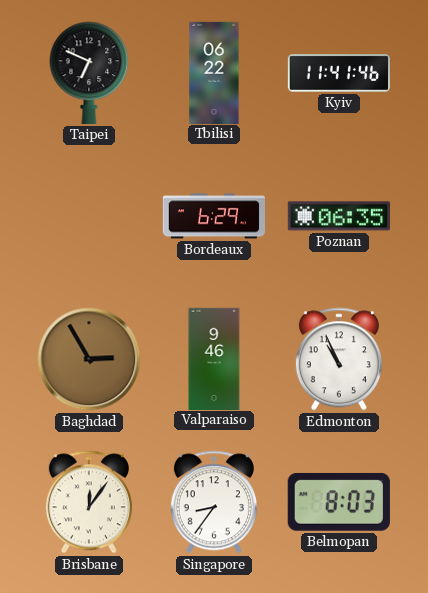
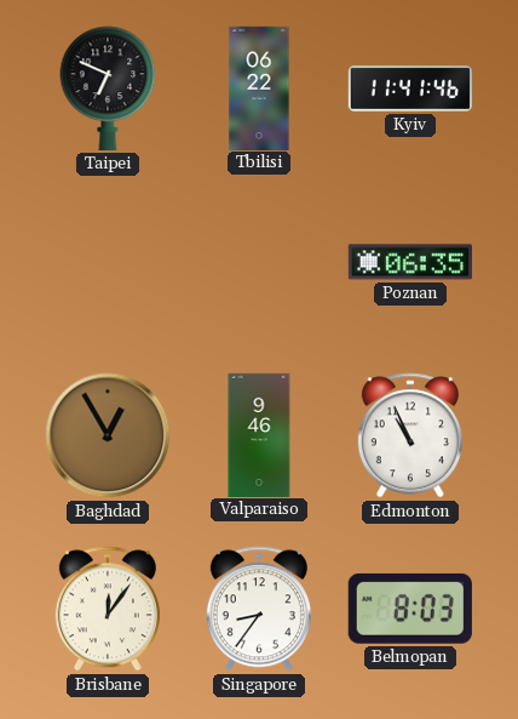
Bordeaux: 6:29 -> none
Baghdad: 2:55 -> 12:55
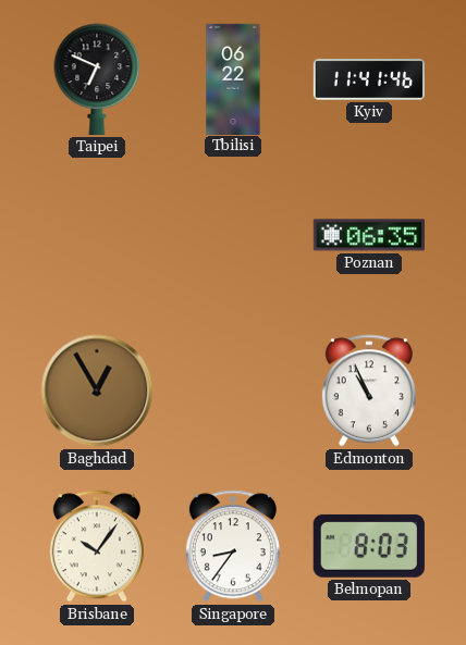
Valparaiso: 9:46 -> none
Brisbane: 12:06 -> 10:06
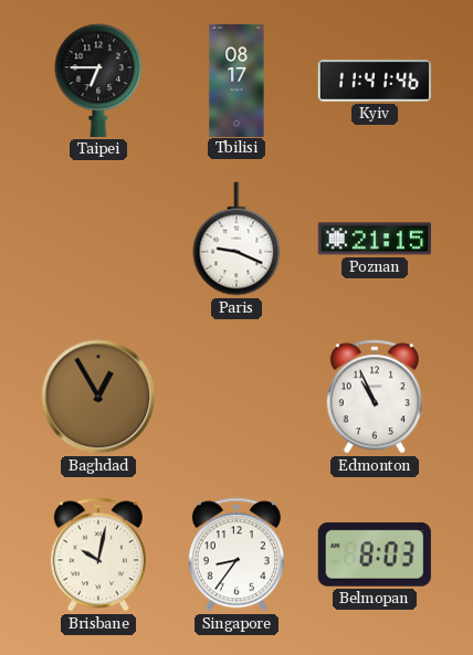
Taipei: 6:49 -> 6:45
Tbilisi: 06:22 -> 08:17
Paris: none -> 9:19
Poznan: 06:35 -> 21:15
Brisbane: 10:06 -> 10:02
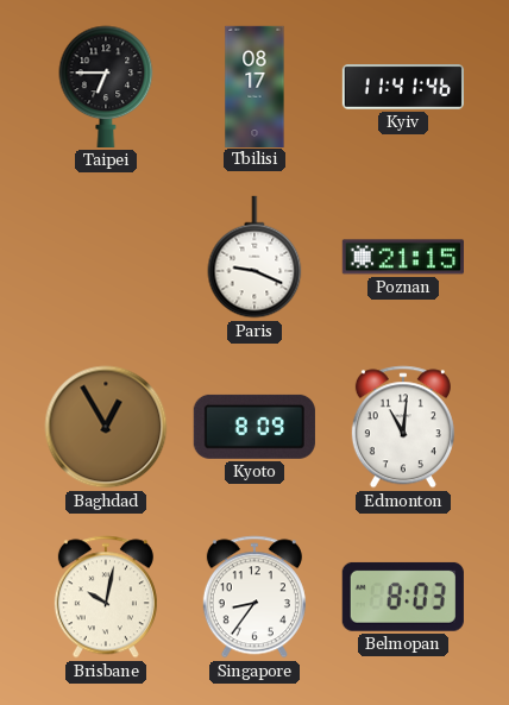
Kyoto: none -> 8:09
Edmonton: 10:56 -> 11:01
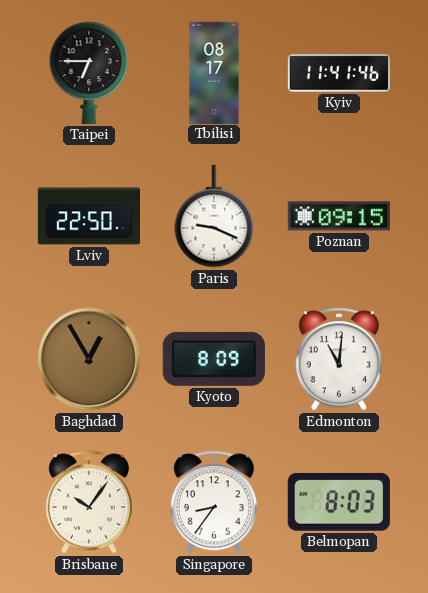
Lviv: none -> 22:50
Poznan: 21:15 -> 09:15
Brisbane: 10:02 -> 10:06
